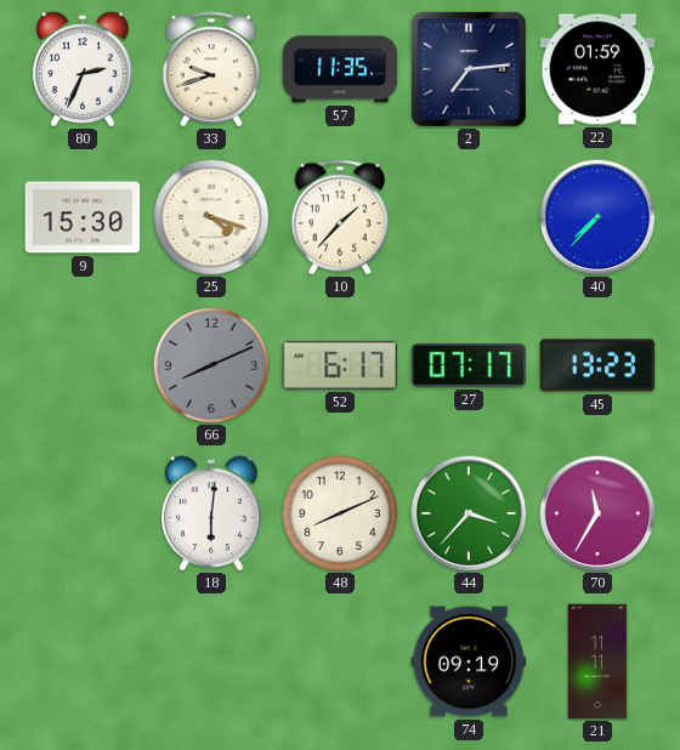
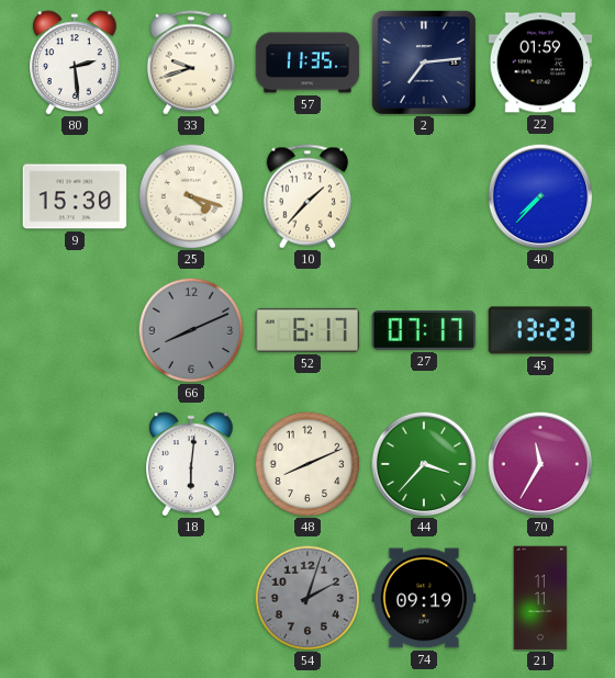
80: 2:34 -> 2:29
54: none -> 2:03
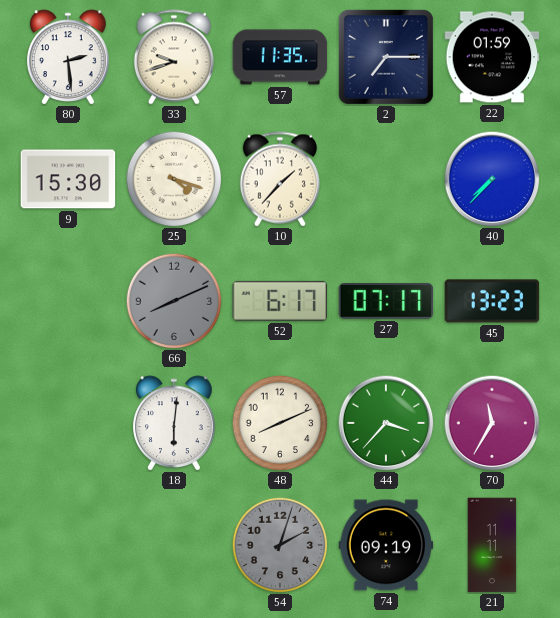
2: 7:14 -> 7:15
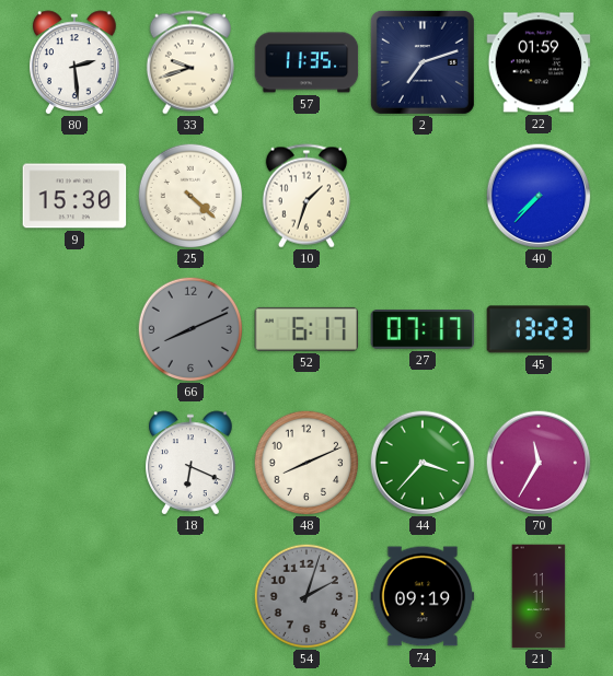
2: 7:15 -> 7:12
25: 4:18 -> 4:22
10: 1:37 -> 1:33
18: 6:01 -> 6:19
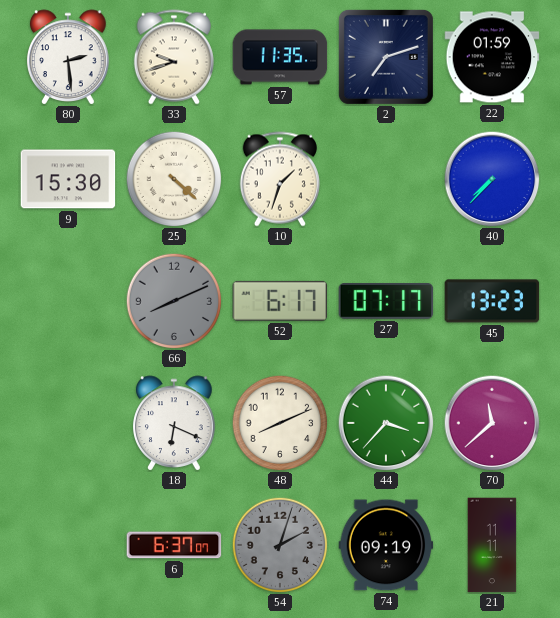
70: 11:35 -> 11:38
6: none -> 6:37
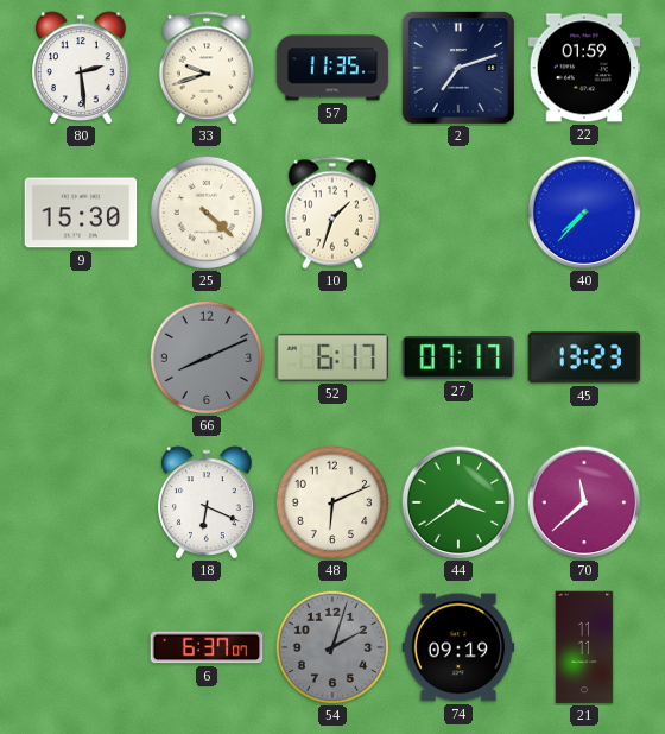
48: 8:11 -> 6:11
44: 3:37 -> 3:39
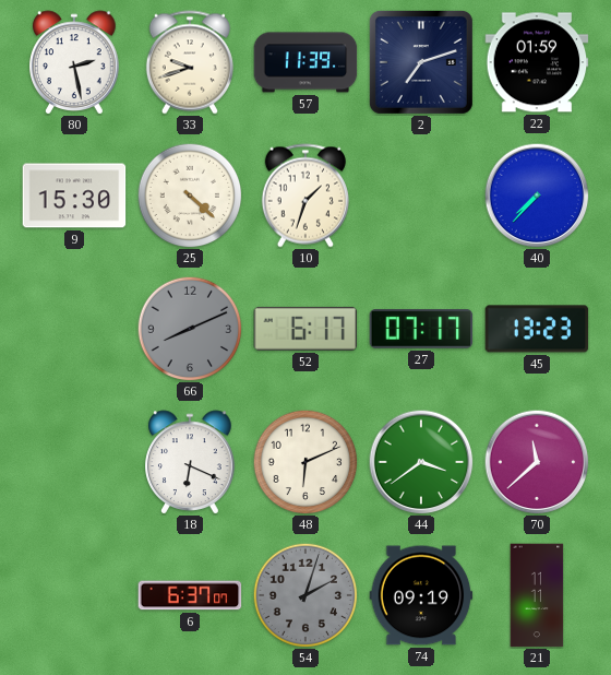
80: 2:29 -> 2:28
57: 11:35 -> 11:39
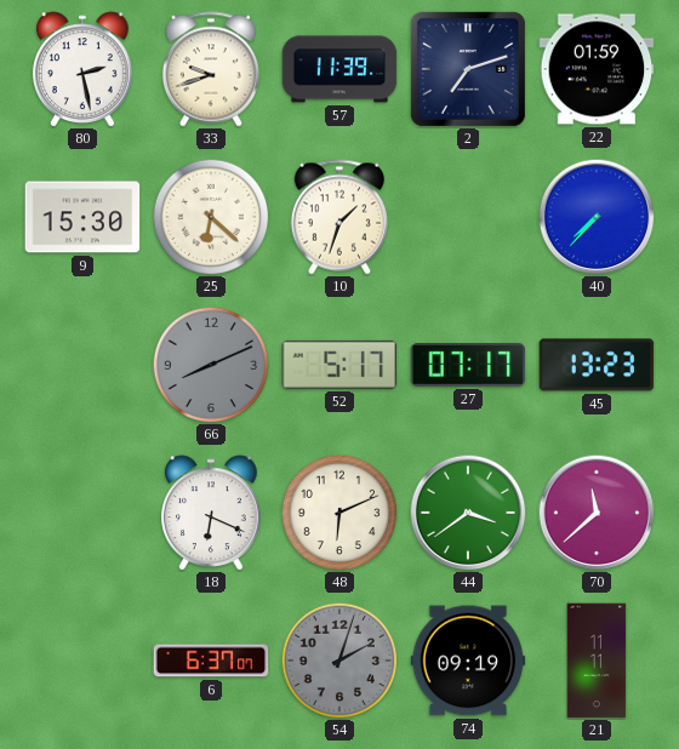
25: 4:22 -> 6:22
52: 6:17 -> 5:17
